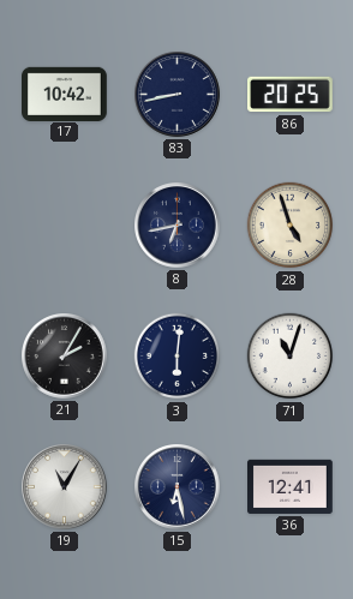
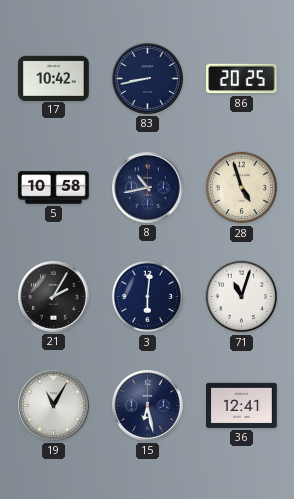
5: none -> 10:58
8: 6:43 -> 10:43
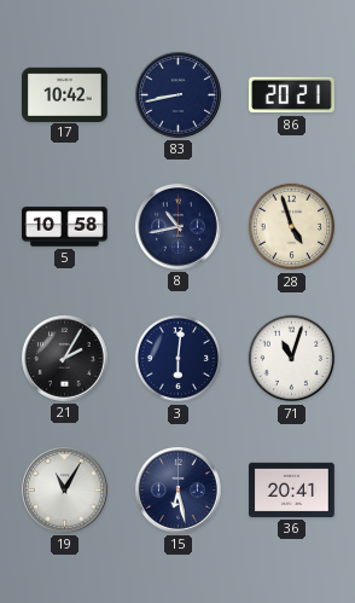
86: 20:25 -> 20:21
36: 12:41 -> 20:41
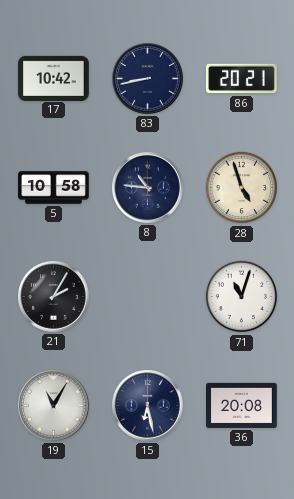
8: 10:43 -> 10:46
3: 6:01 -> none
36: 20:41 -> 20:08
